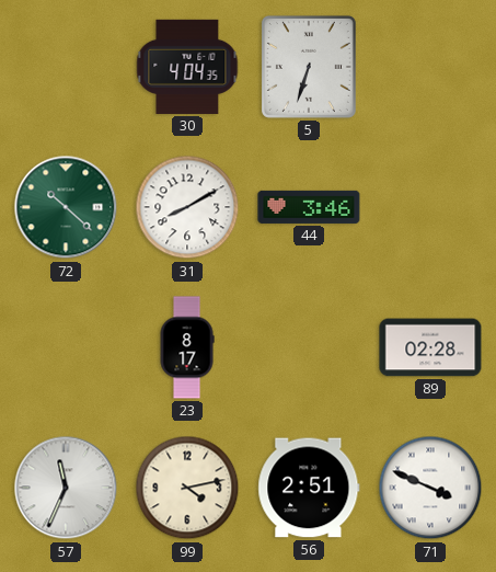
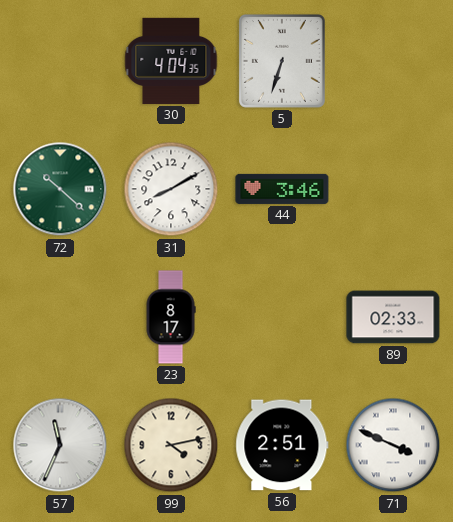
89: 02:28 -> 02:33
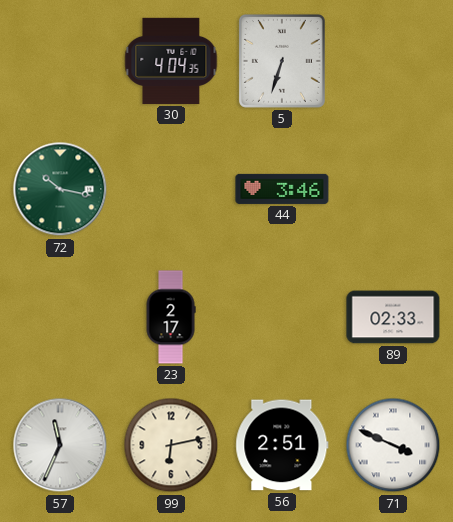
72: 10:22 -> 10:17
31: 8:10 -> none
23: 8:17 -> 2:17
99: 4:13 -> 6:13
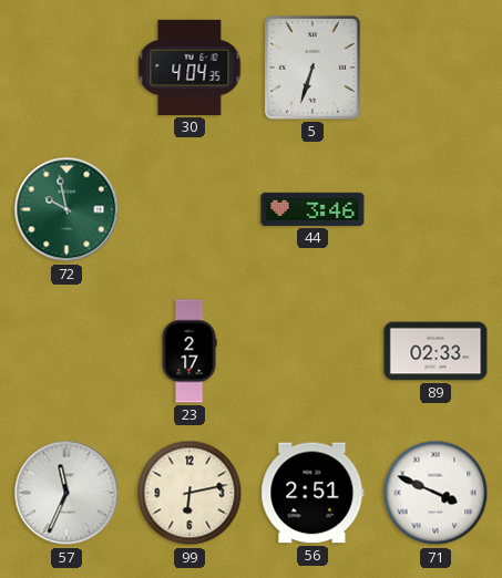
72: 10:17 -> 9:58
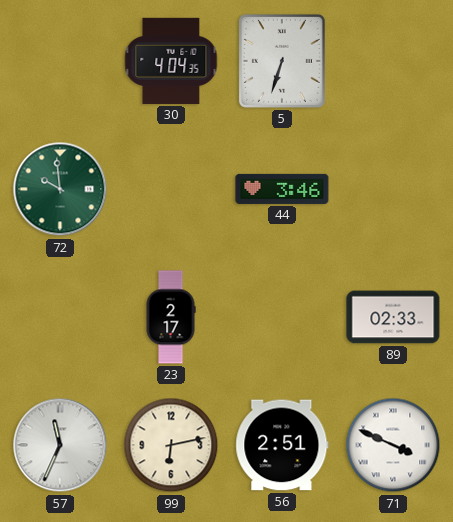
72: 9:58 -> 9:59
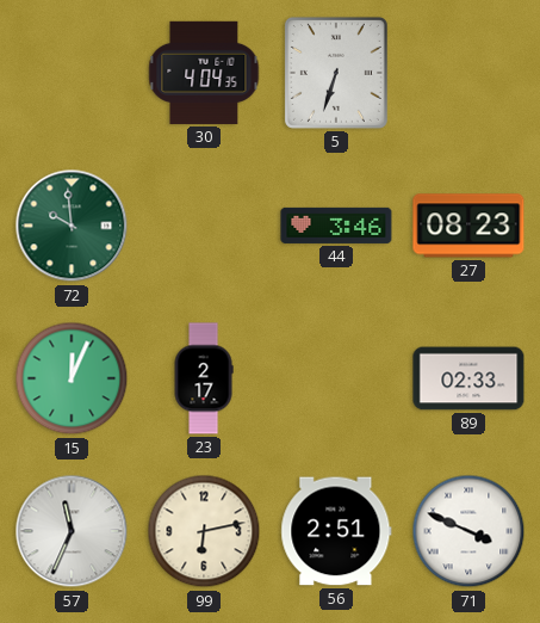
27: none -> 08:23
15: none -> 12:04
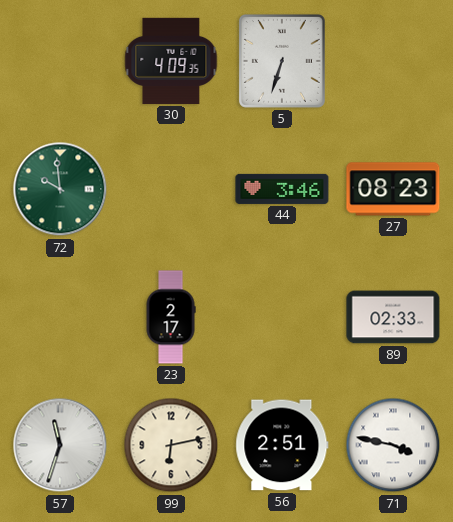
30: 4:04 -> 4:09
15: 12:04 -> none
57: 11:34 -> 11:33
71: 3:49 -> 3:47
